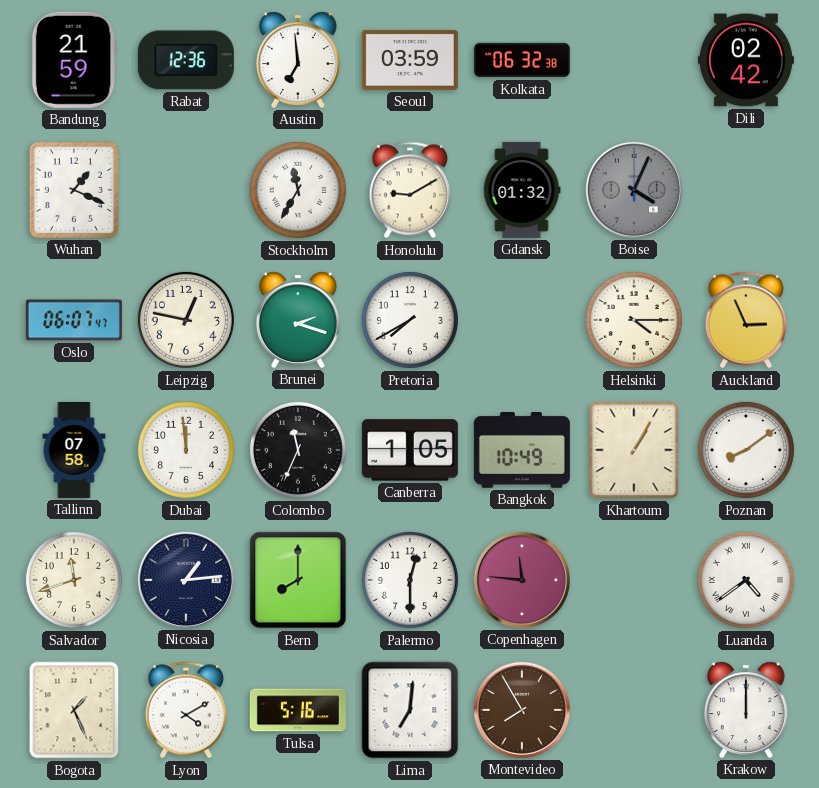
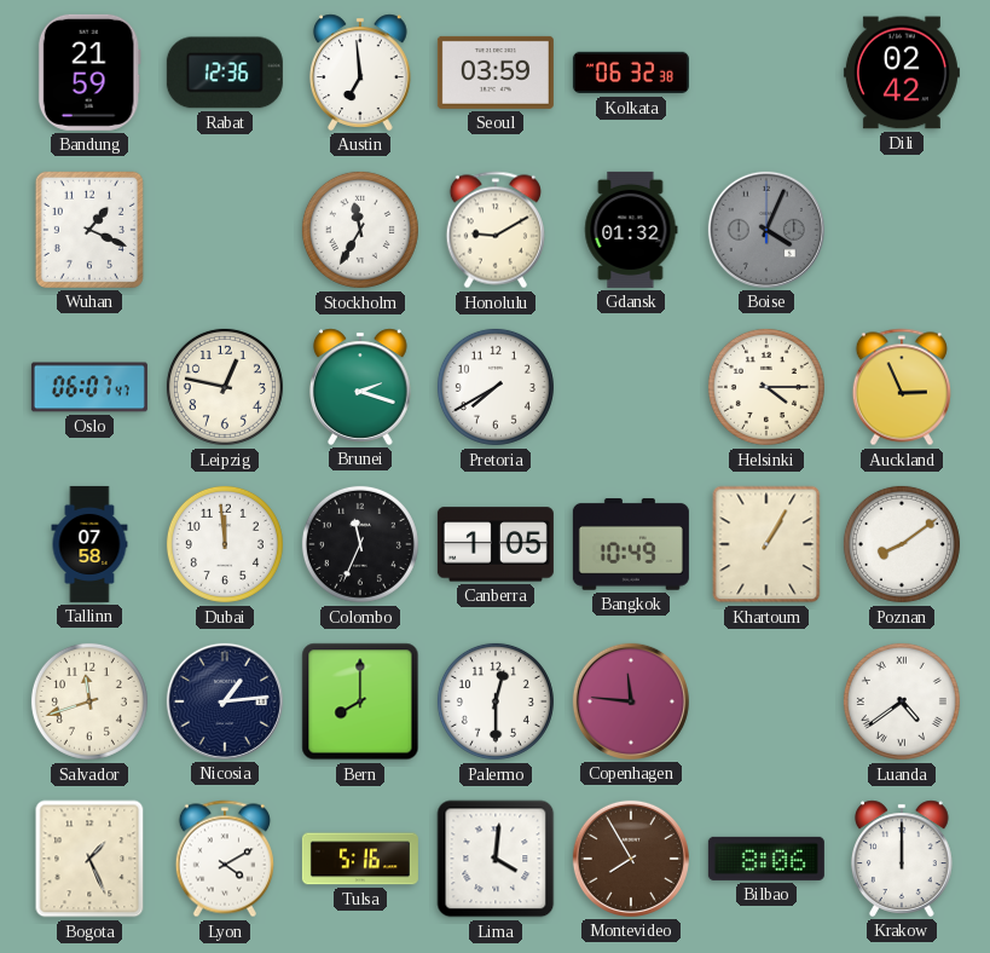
Lima: 7:01 -> 4:01
Bilbao: none -> 8:06
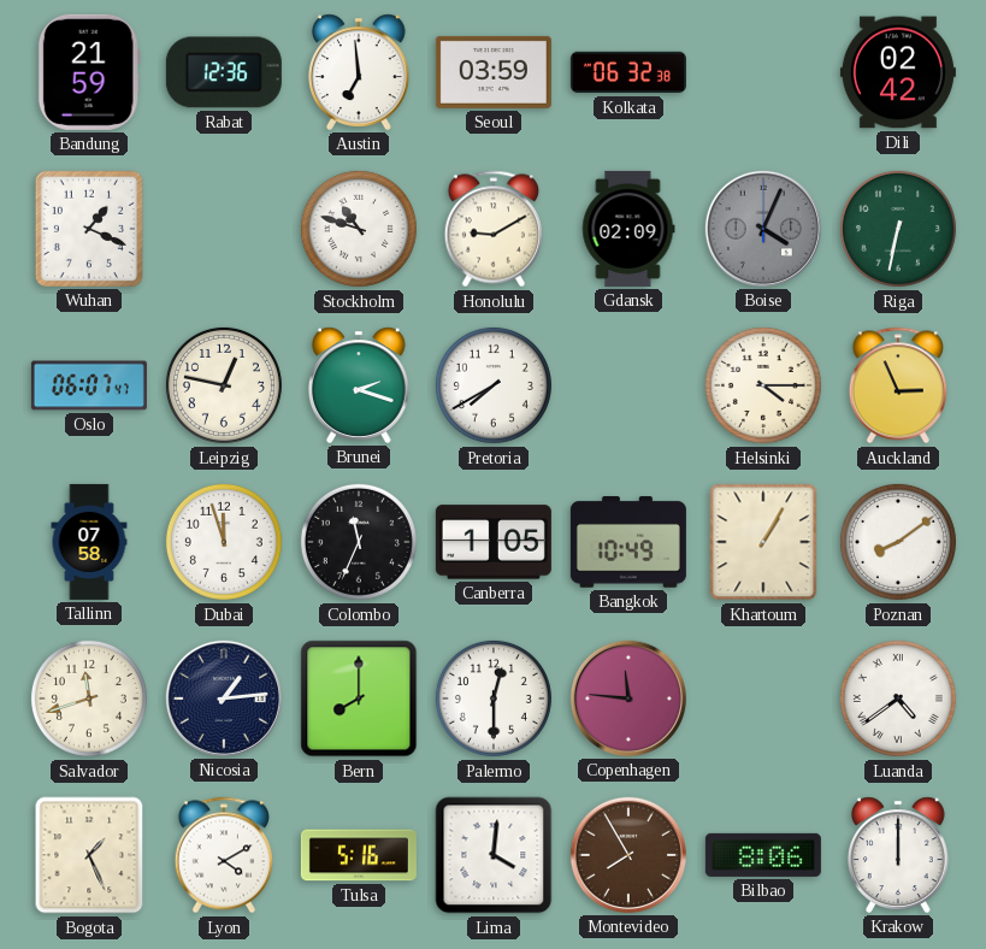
Stockholm: 11:35 -> 10:48
Gdansk: 01:32 -> 02:09
Riga: none -> 6:32
Dubai: 11:59 -> 11:57
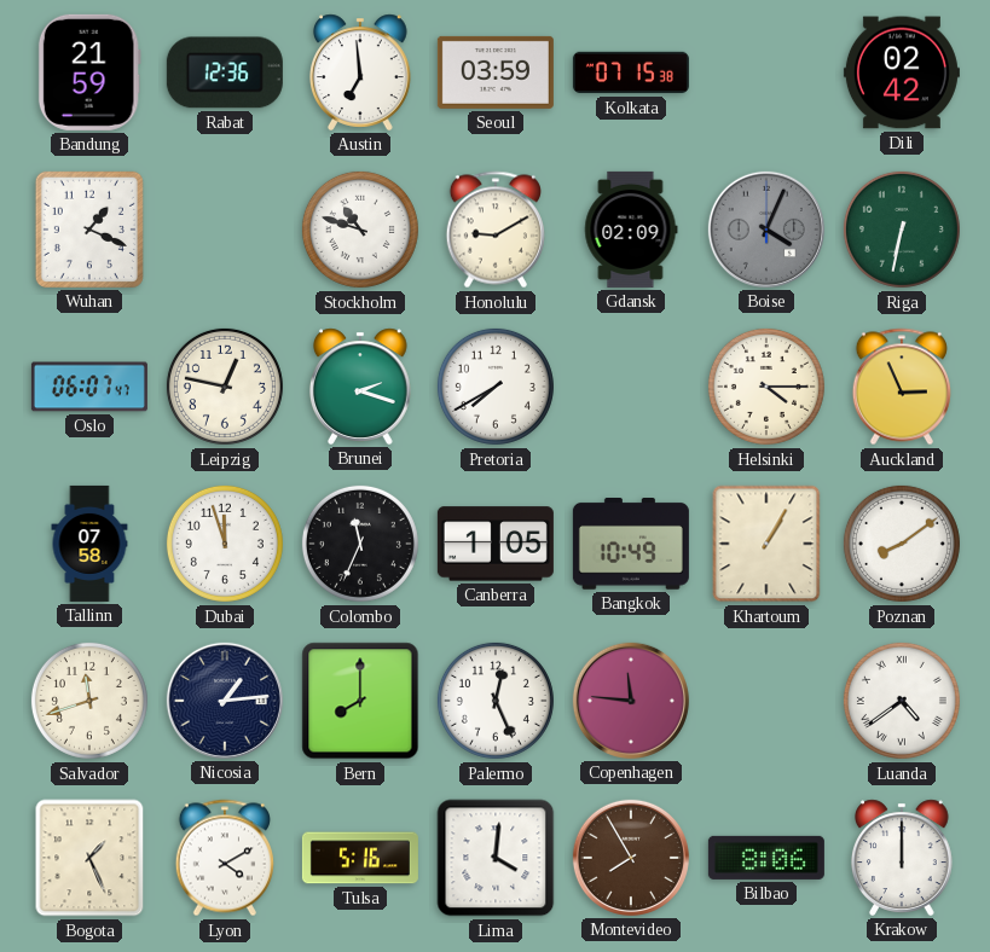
Kolkata: 06:32 -> 07:15
Palermo: 12:30 -> 12:26
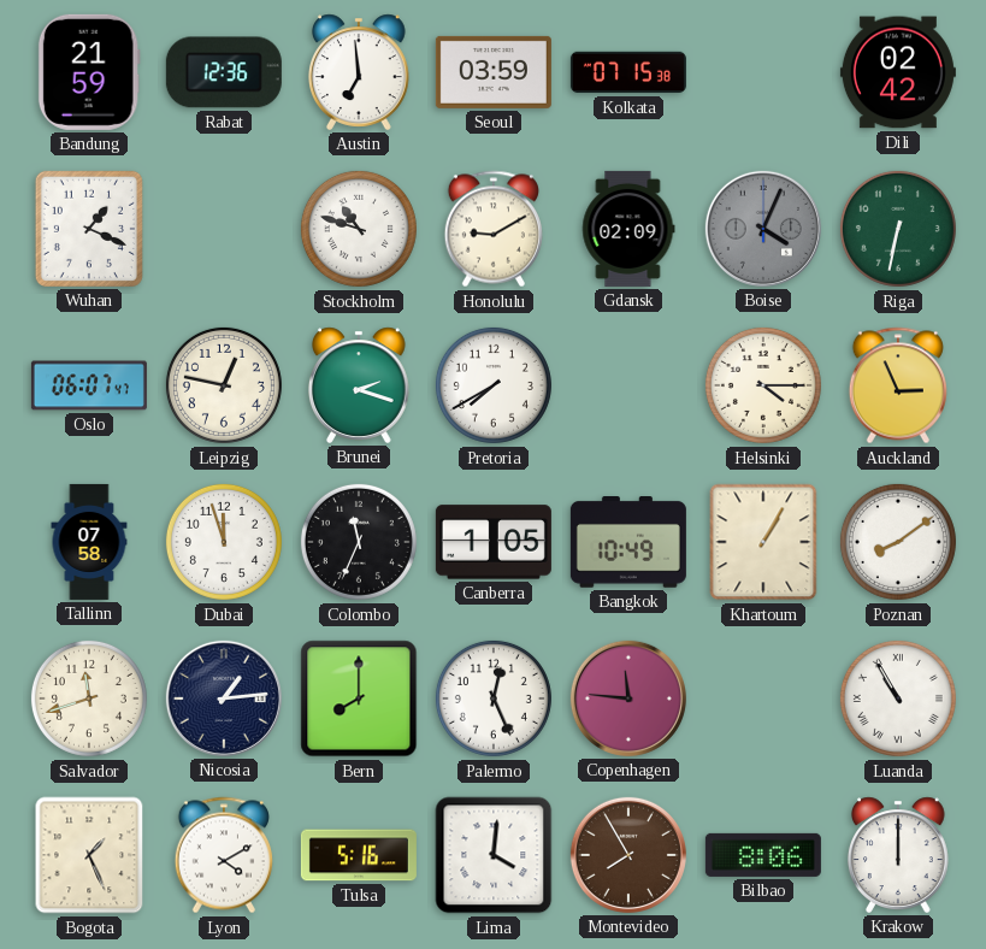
Luanda: 4:39 -> 10:55
